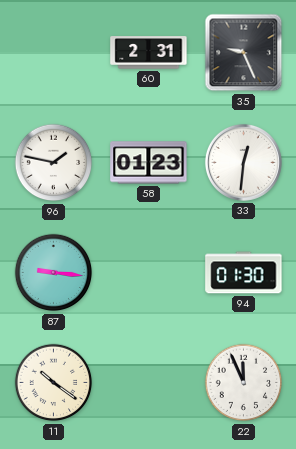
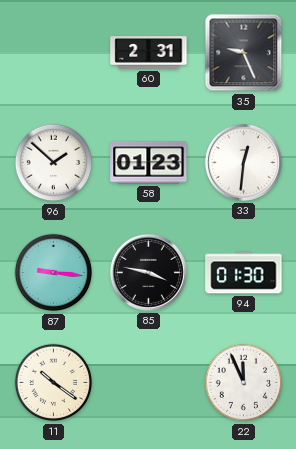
96: 1:47 -> 1:52
85: none -> 3:47
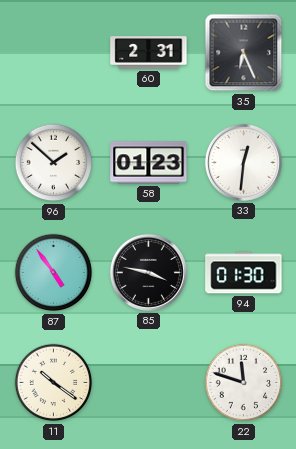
35: 9:26 -> 6:26
87: 9:16 -> 4:54
22: 11:56 -> 11:48
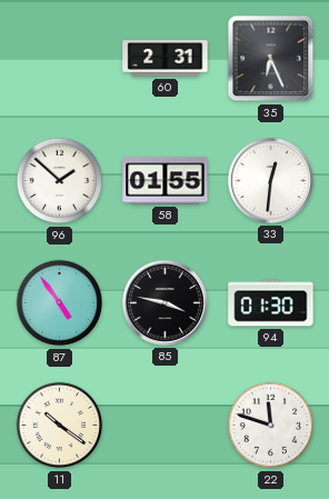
58: 01:23 -> 01:55
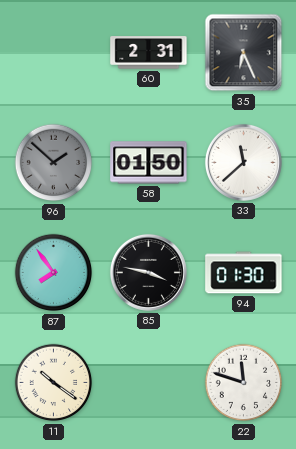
96 dial: white -> grey
58: 01:55 -> 01:50
33: 12:31 -> 11:38
87: 4:54 -> 7:54
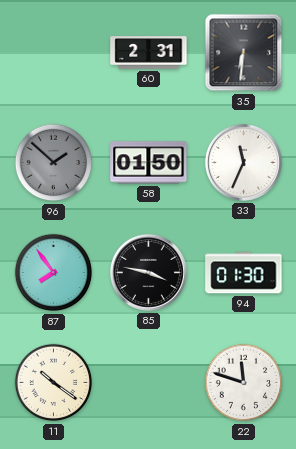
35: 6:26 -> 6:31
33: 11:38 -> 11:34
